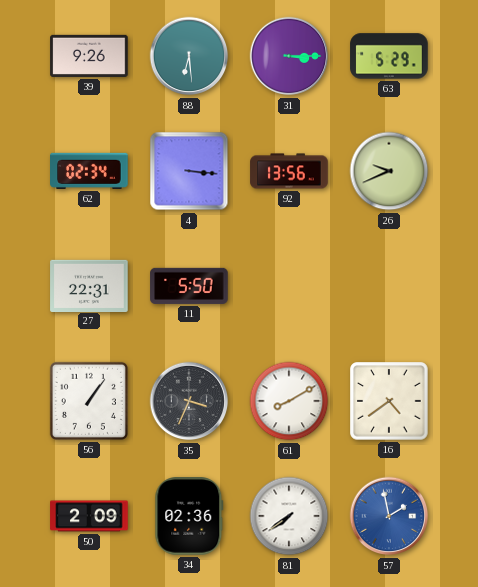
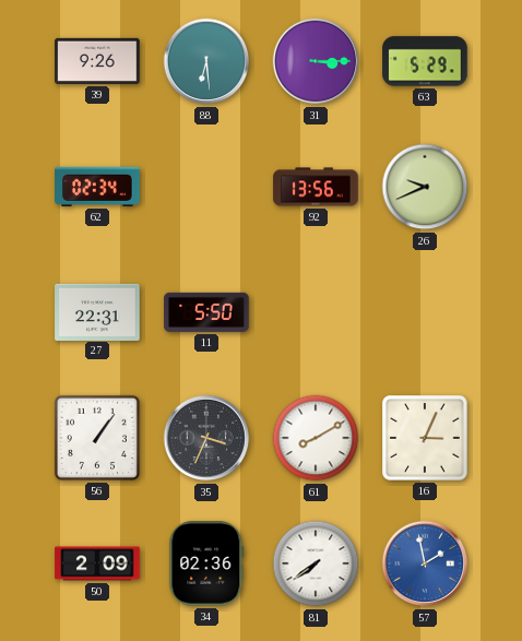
4: 3:16 -> none
16: 4:39 -> 3:04
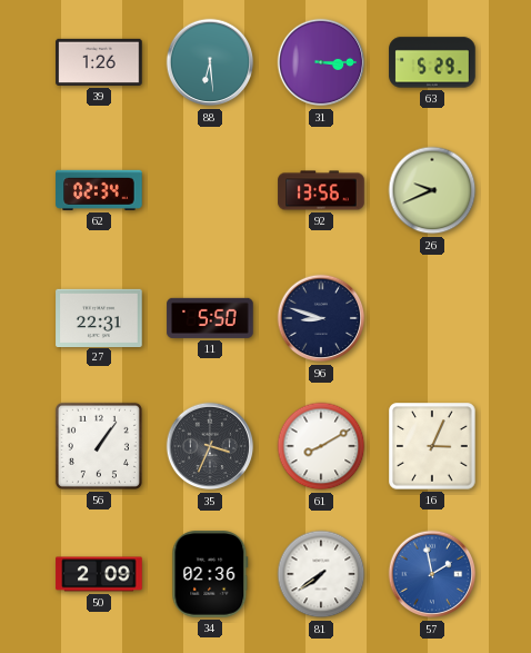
39: 9:26 -> 1:26
96: none -> 8:48
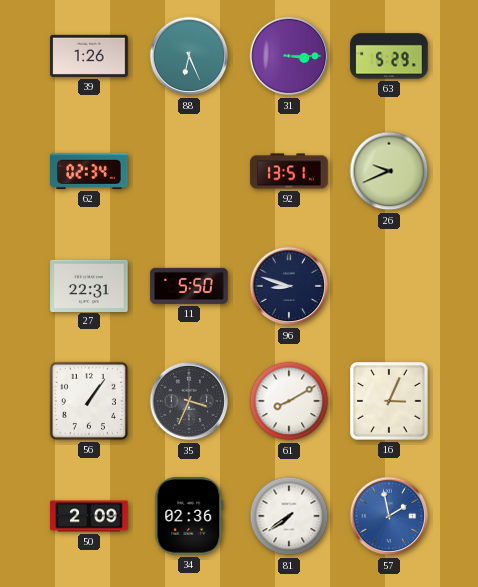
88: 6:29 -> 6:26
92: 13:56 -> 13:51
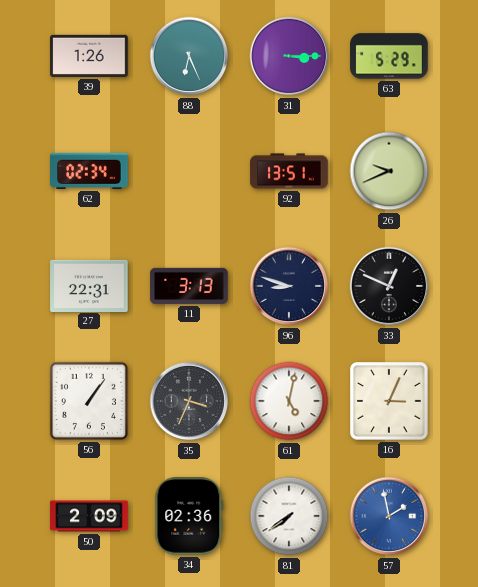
11: 5:50 -> 3:13
33: none -> 12:49
61: 8:10 -> 5:02
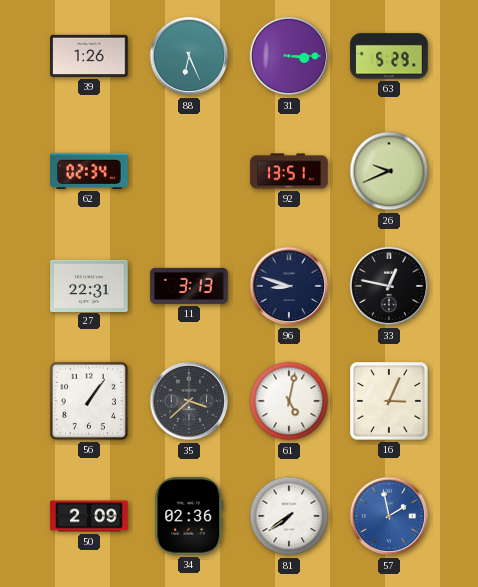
33: 12:49 -> 12:47
35: 3:34 -> 3:38
